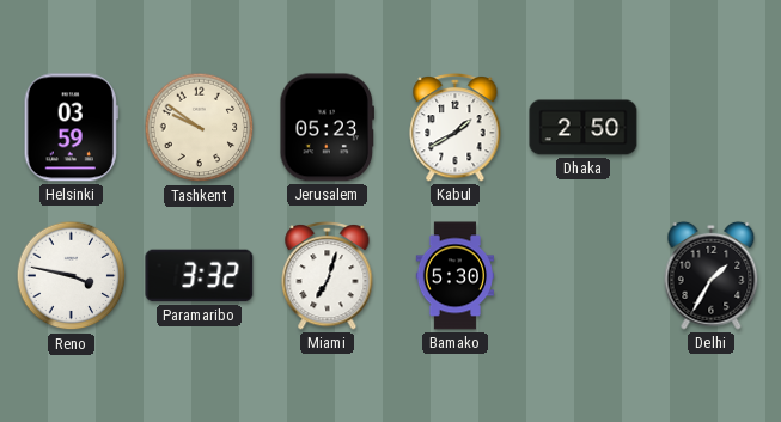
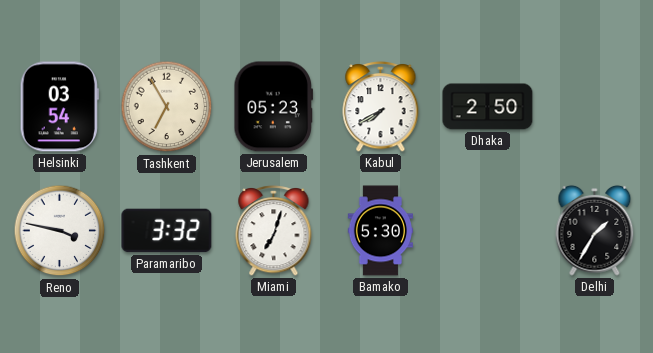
Helsinki: 03:59 -> 03:54
Tashkent: 9:51 -> 6:55
Kabul: 1:40 -> 7:40
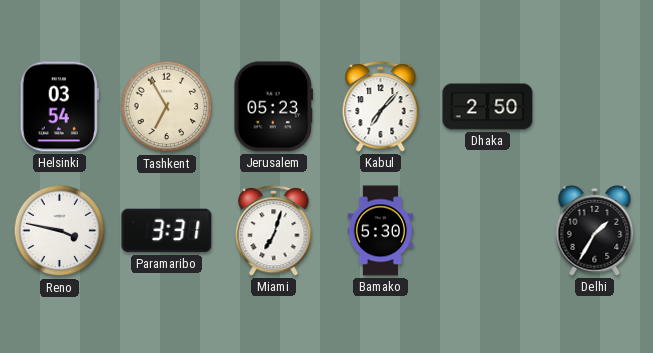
Kabul: 7:40 -> 7:07
Paramaribo: 3:32 -> 3:31
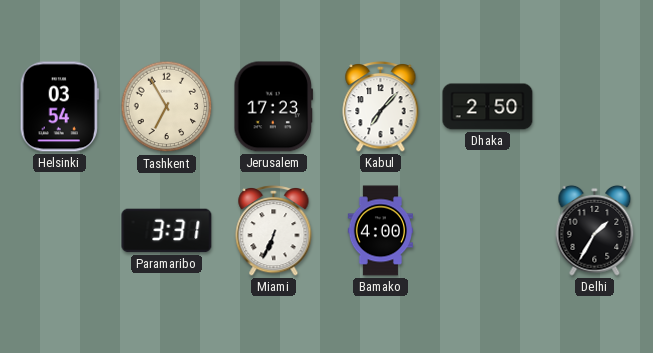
Jerusalem: 05:23 -> 17:23
Reno: 3:47 -> none
Miami: 7:03 -> 6:34
Bamako: 5:30 -> 4:00
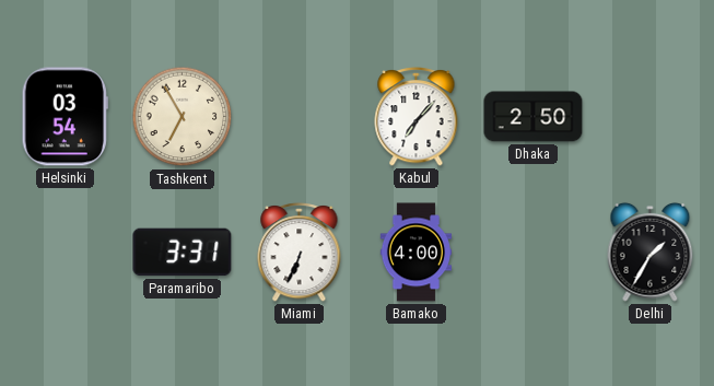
Jerusalem: 17:23 -> none
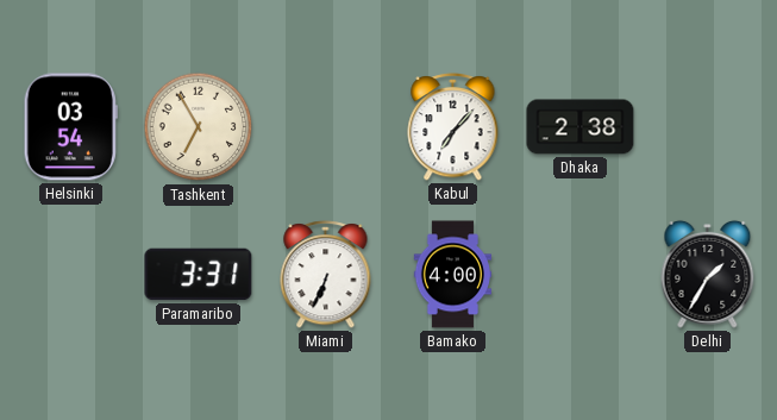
Dhaka: 2:50 -> 2:38
